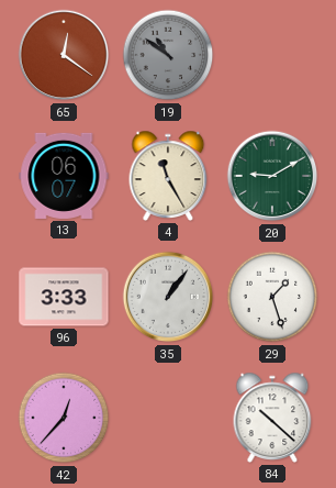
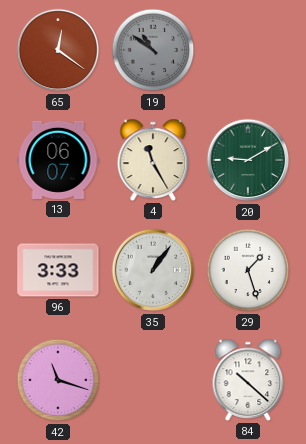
42: 12:37 -> 11:18
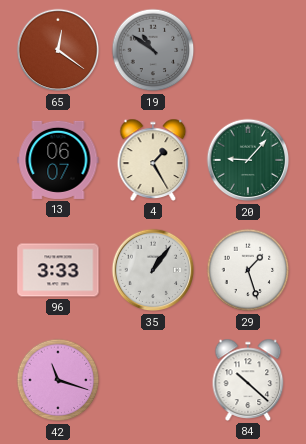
4: 11:25 -> 1:25
20: 9:10 -> 9:07
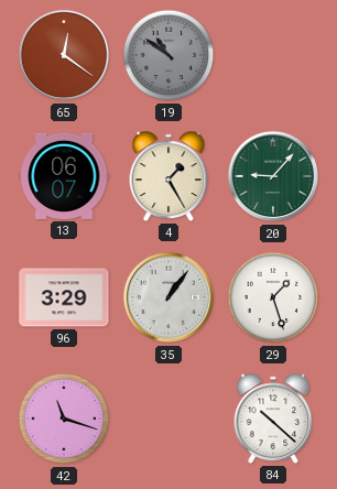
96: 3:33 -> 3:29
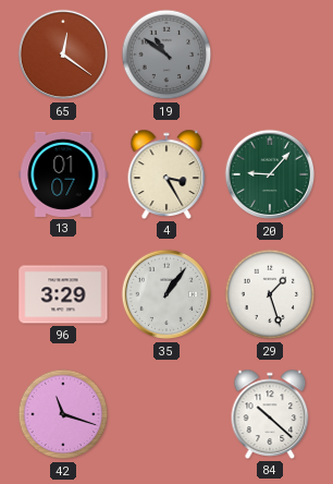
13: 06:07 -> 01:07
4: 1:25 -> 3:25
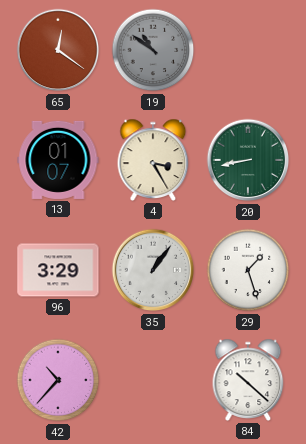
20: 9:07 -> 8:43
42: 11:18 -> 10:37
